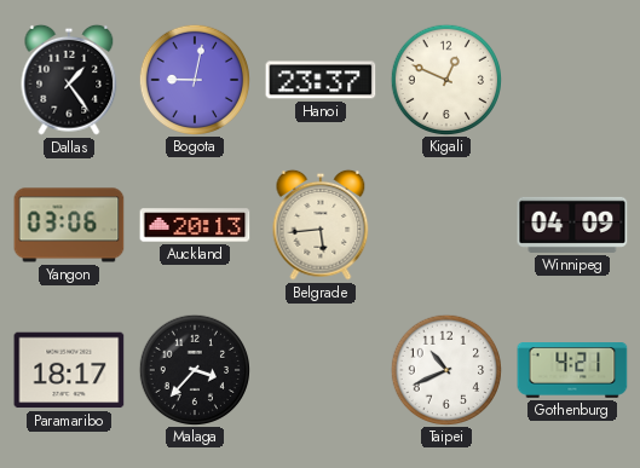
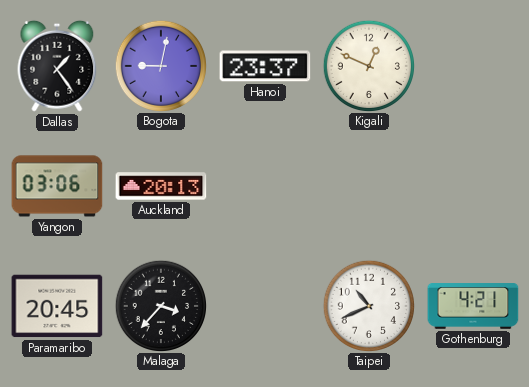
Belgrade: 5:44 -> none
Winnipeg: 04:09 -> none
Paramaribo: 18:17 -> 20:45
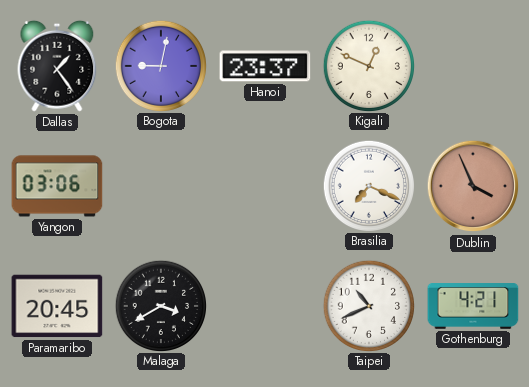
Auckland: 20:13 -> none
Brasilia: none -> 7:19
Dublin: none -> 3:56
Malaga: 3:37 -> 3:40
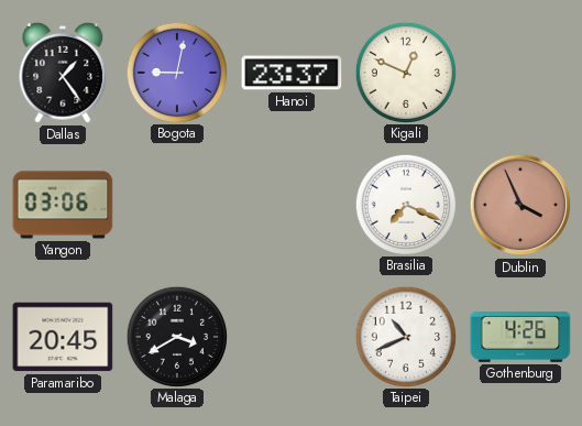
Gothenburg: 4:21 -> 4:26
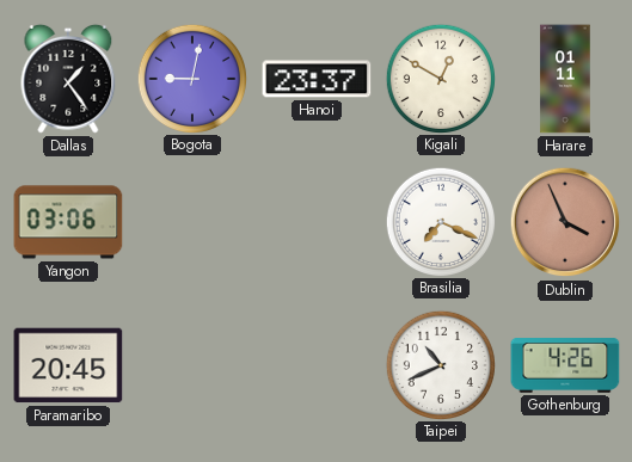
Kigali: 12:49 -> 12:50
Harare: none -> 01:11
Malaga: 3:40 -> none
